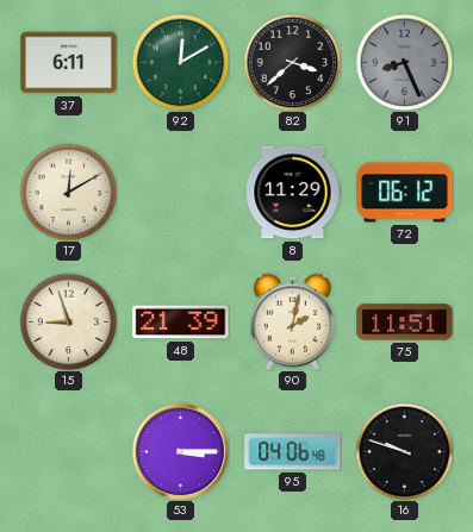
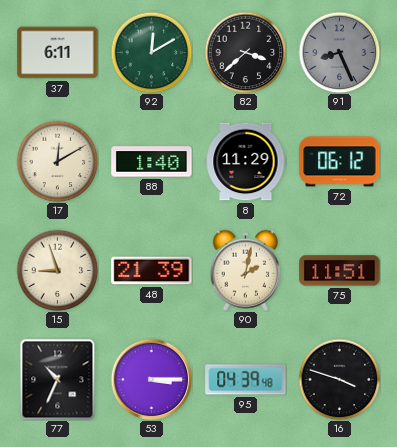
88: none -> 1:40
77: none -> 10:34
95: 04:06 -> 04:39
16: 9:48 -> 3:48
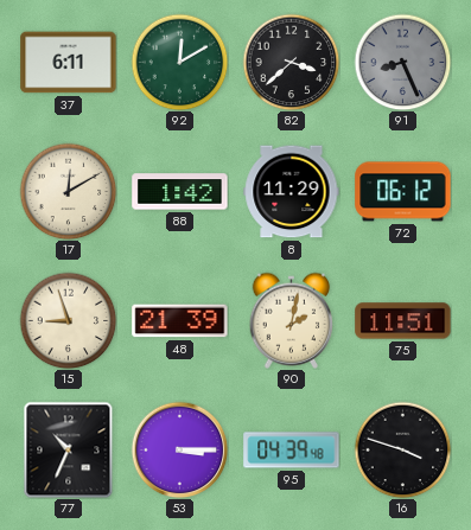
88: 1:40 -> 1:42
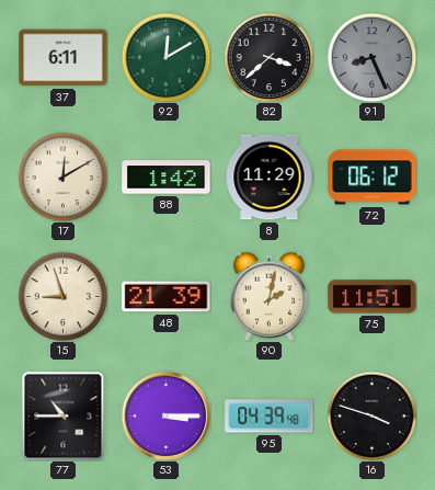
77: 10:34 -> 10:45
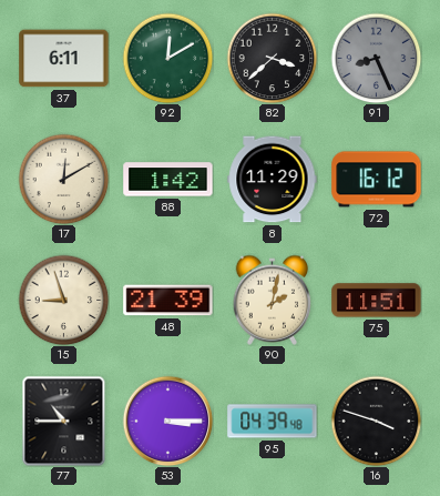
72: 06:12 -> 16:12
